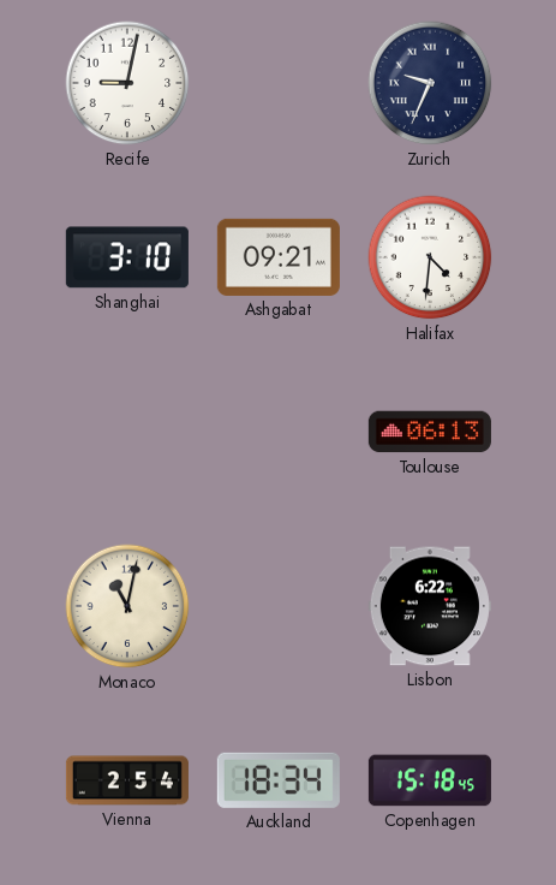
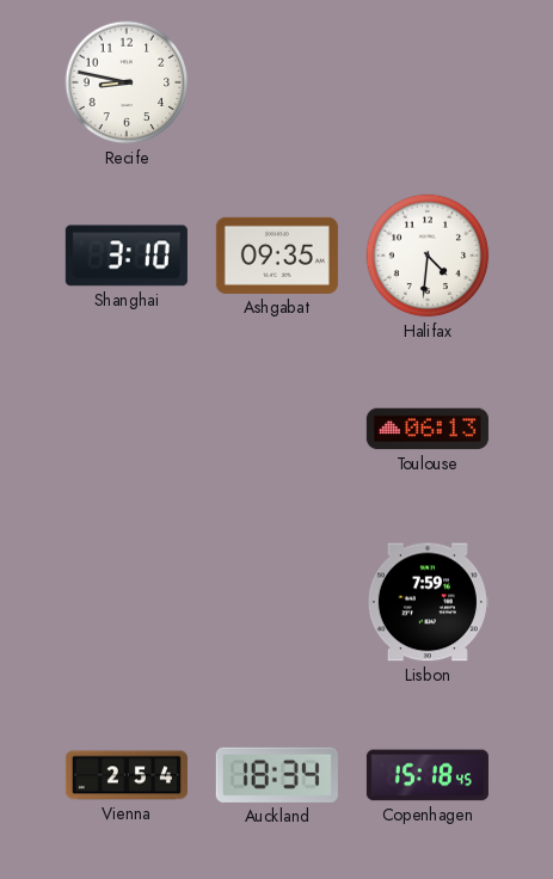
Recife: 9:02 -> 8:47
Zurich: 9:34 -> none
Ashgabat: 09:21 -> 09:35
Monaco: 11:02 -> none
Lisbon: 6:22 -> 7:59
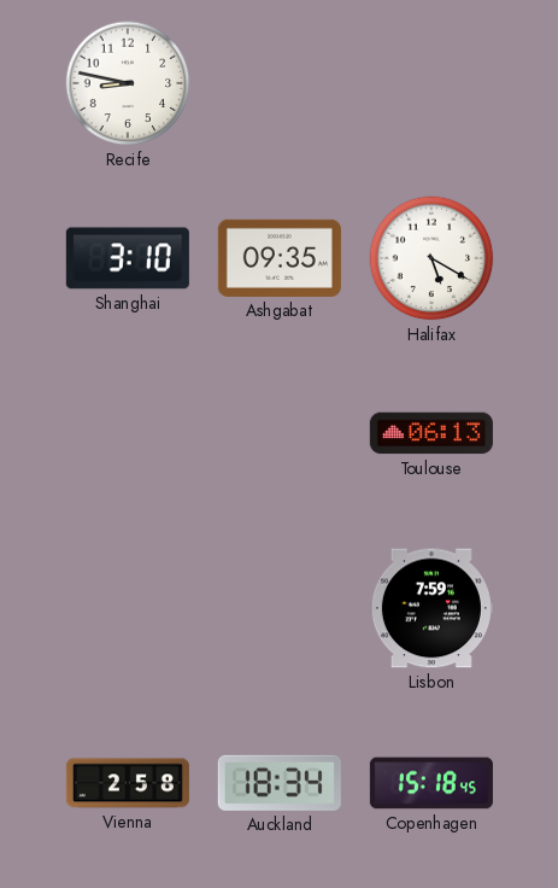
Halifax: 4:31 -> 5:20
Vienna: 2:54 -> 2:58
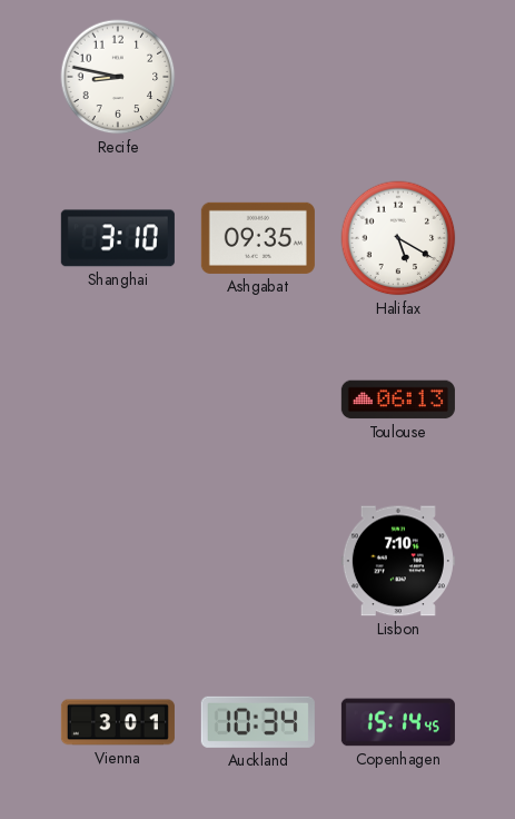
Lisbon: 7:59 -> 7:10
Vienna: 2:58 -> 3:01
Auckland: 18:34 -> 10:34
Copenhagen: 15:18 -> 15:14
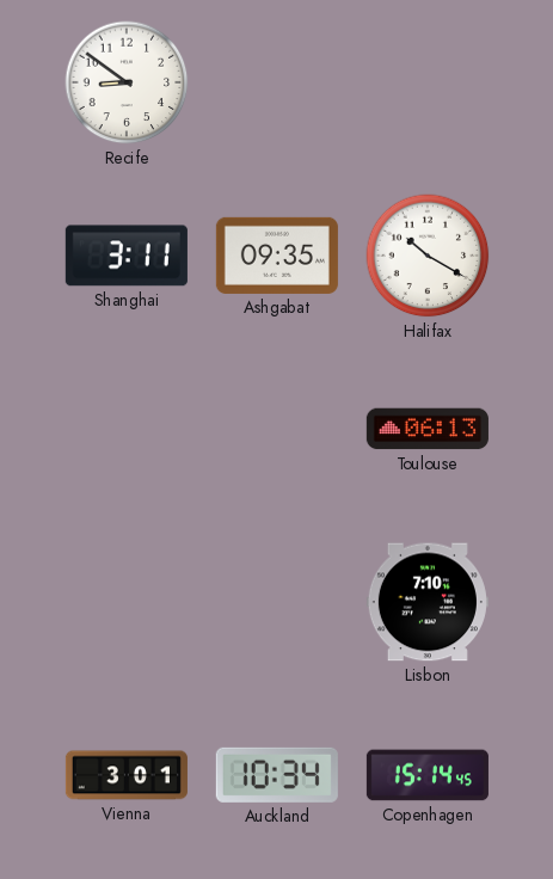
Recife: 8:47 -> 8:51
Shanghai: 3:10 -> 3:11
Halifax: 5:20 -> 10:20
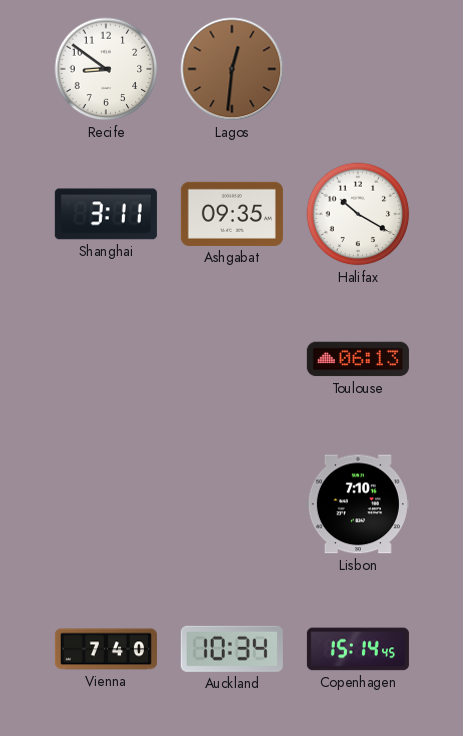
Lagos: none -> 12:31
Vienna: 3:01 -> 7:40
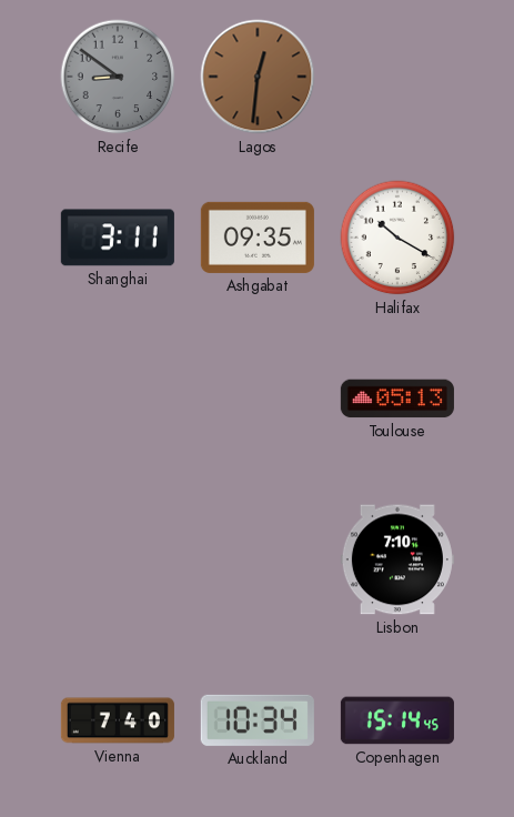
Recife dial: white -> grey
Toulouse: 06:13 -> 05:13
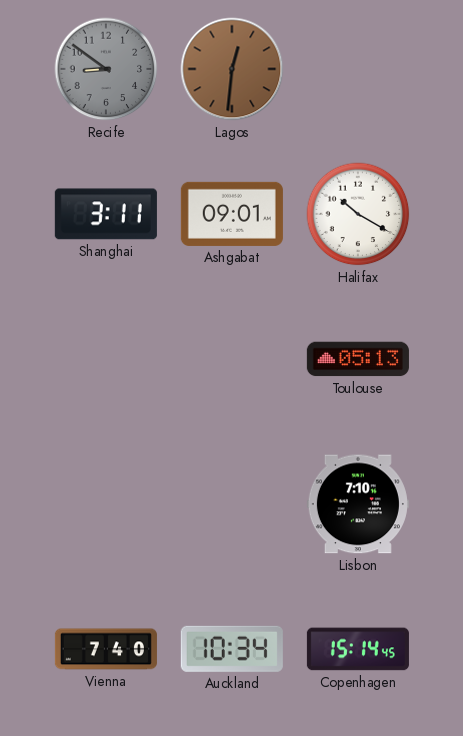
Ashgabat: 09:35 -> 09:01
